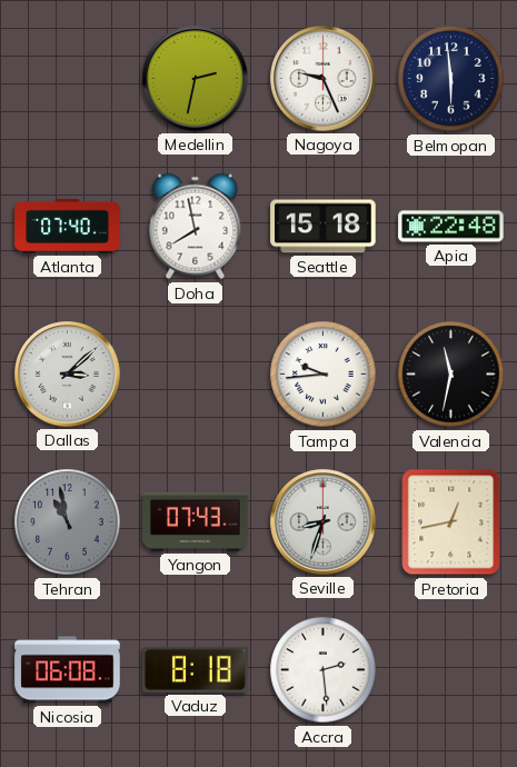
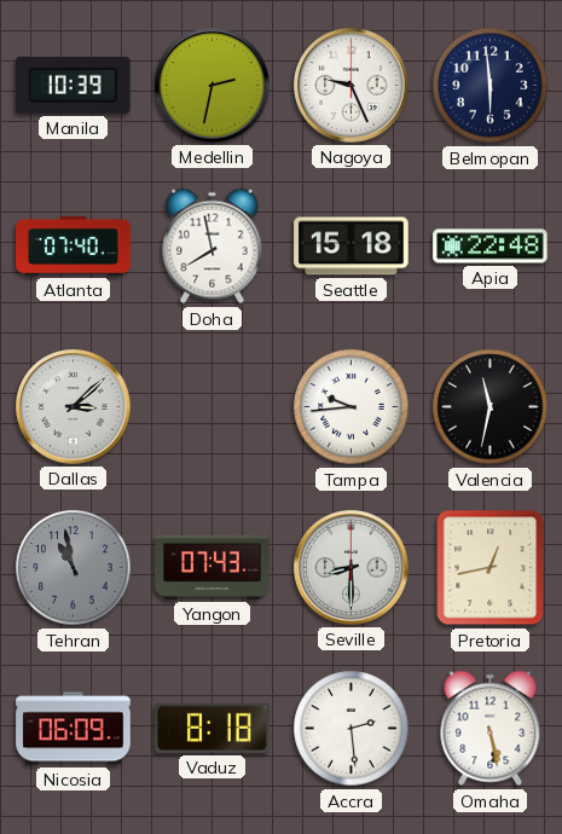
Manila: none -> 10:39
Seville: 8:33 -> 8:30
Nicosia: 06:08 -> 06:09
Omaha: none -> 5:28
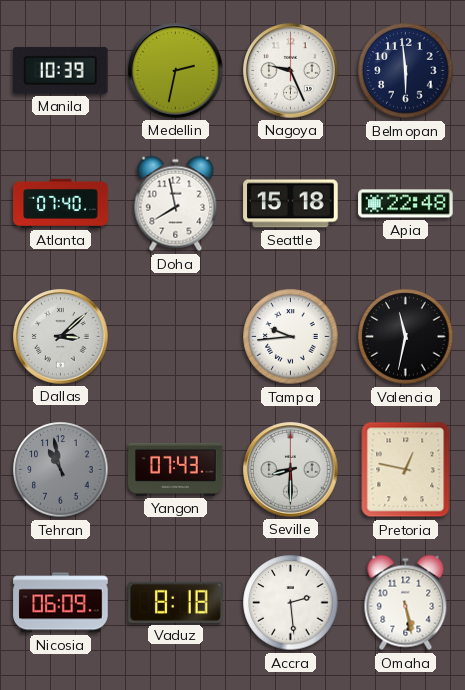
Pretoria: 12:43 -> 12:47
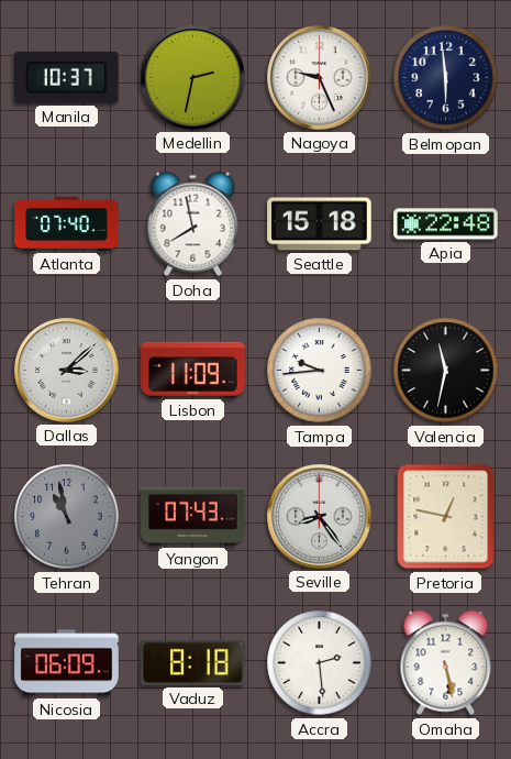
Manila: 10:39 -> 10:37
Lisbon: none -> 11:09
Seville: 8:30 -> 8:24
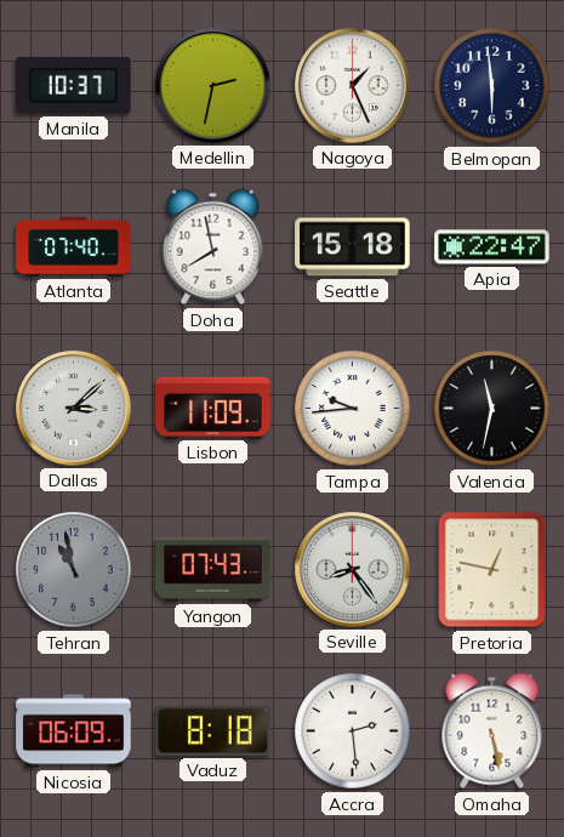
Nagoya: 9:26 -> 1:26
Apia: 22:48 -> 22:47
